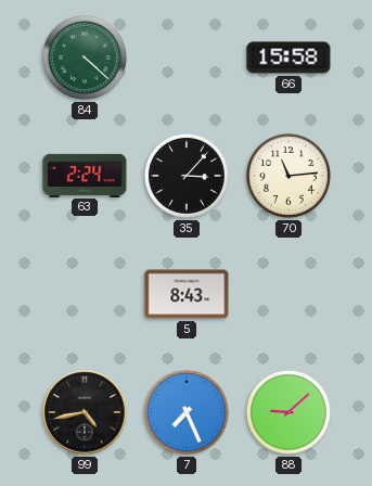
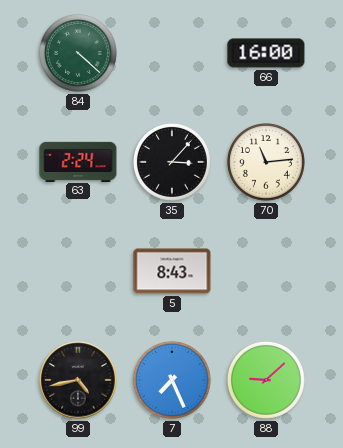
66: 15:58 -> 16:00
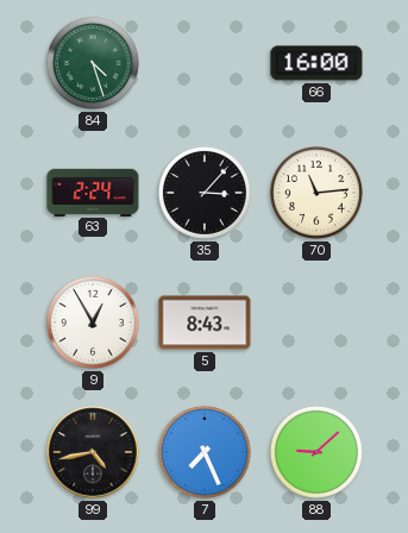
84: 4:22 -> 4:27
9: none -> 12:55
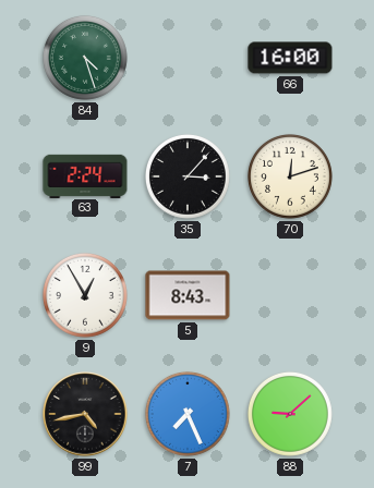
70: 11:14 -> 12:12
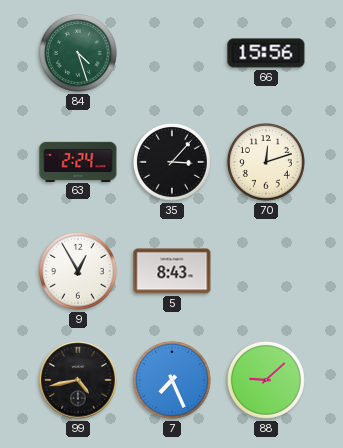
66: 16:00 -> 15:56
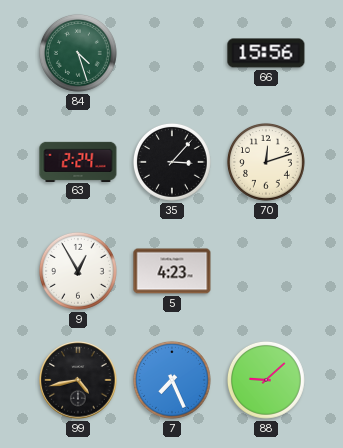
5: 8:43 -> 4:23
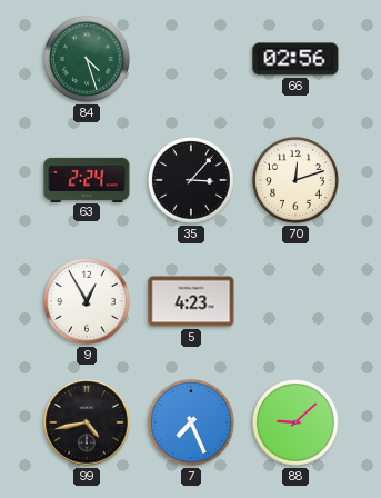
66: 15:56 -> 02:56
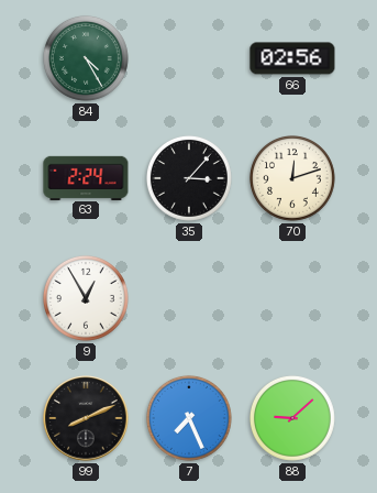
84: 4:27 -> 4:25
5: 4:23 -> none
99: 4:43 -> 8:11
